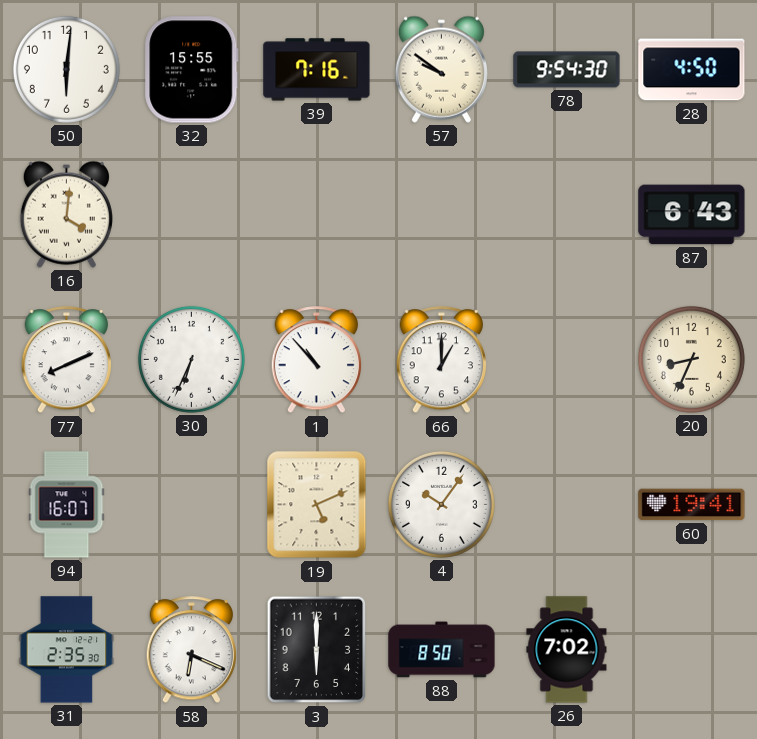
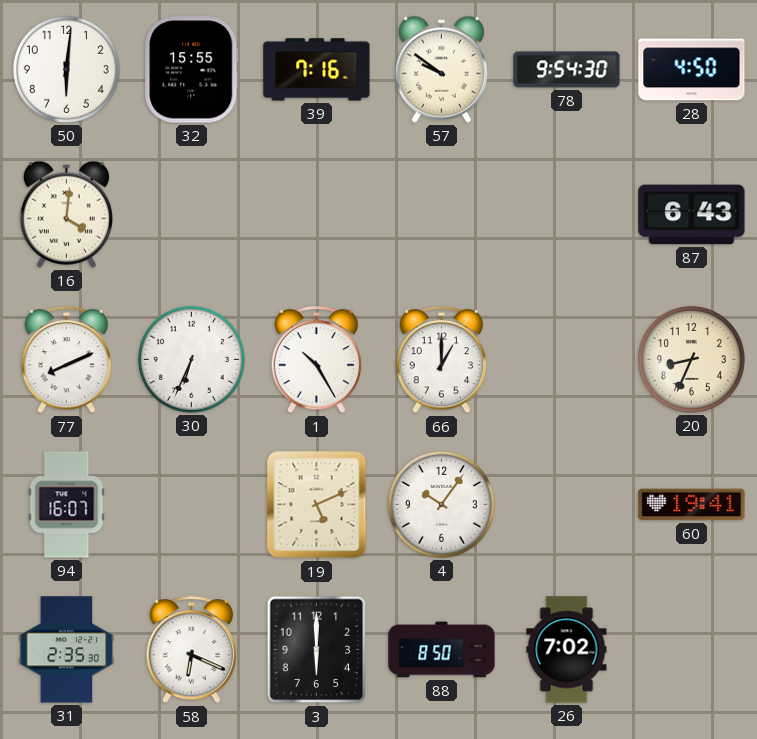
1: 10:53 -> 10:25
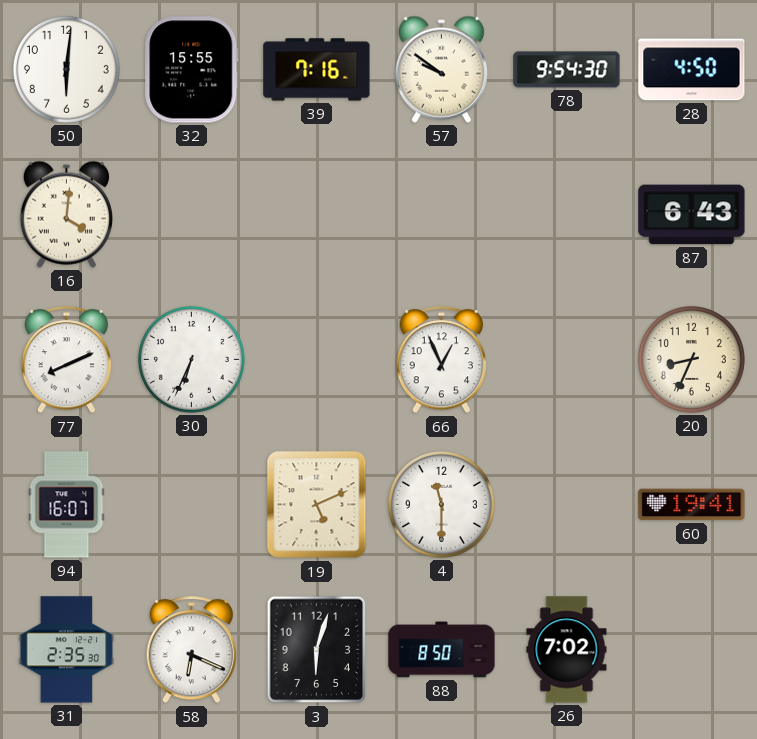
1: 10:25 -> none
66: 1:00 -> 12:56
4: 10:06 -> 11:30
3: 6:00 -> 6:03
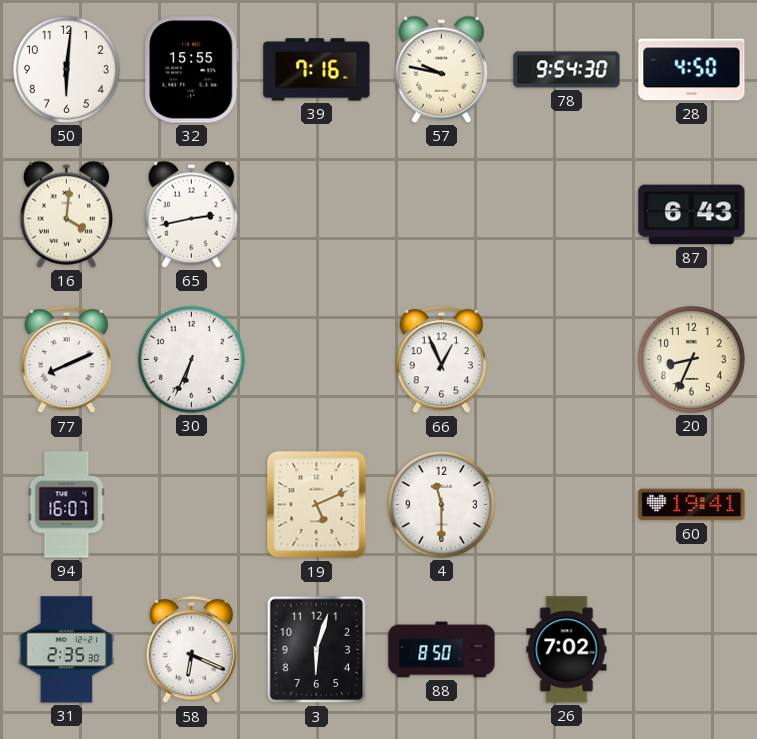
57: 9:51 -> 9:47
65: none -> 2:43
